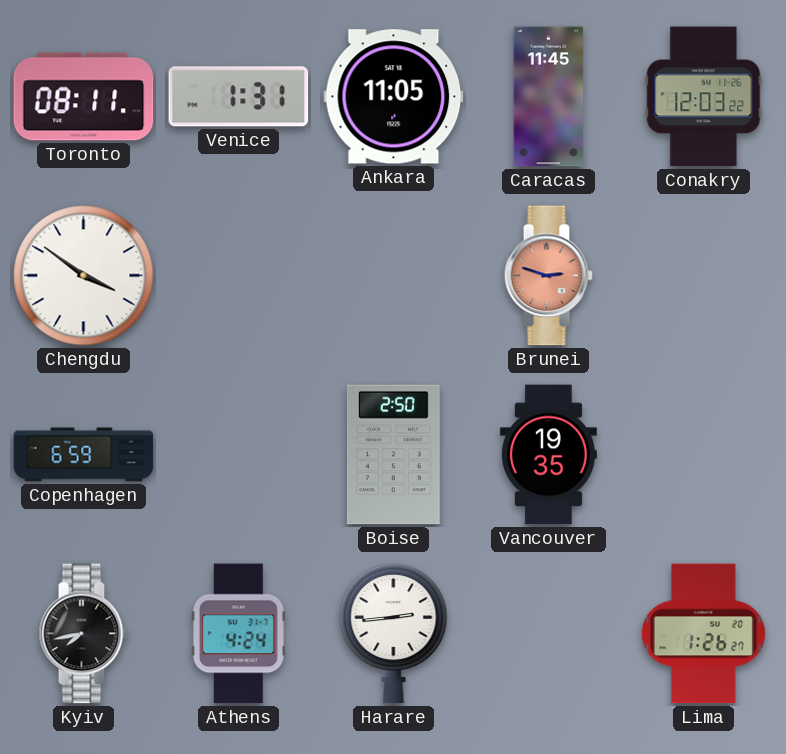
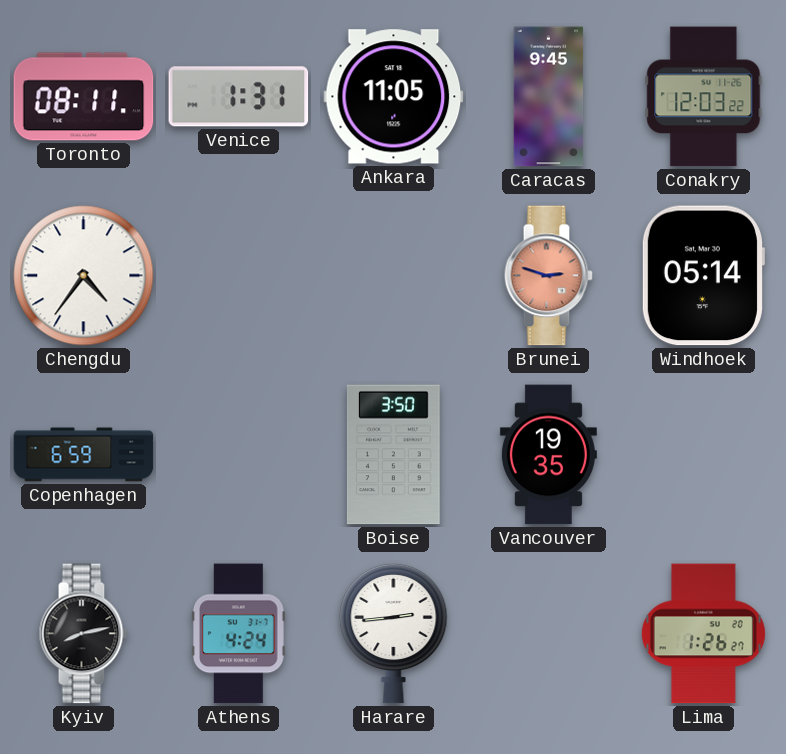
Caracas: 11:45 -> 9:45
Chengdu: 3:51 -> 4:36
Windhoek: none -> 05:14
Boise: 2:50 -> 3:50
Kyiv: 7:43 -> 8:13
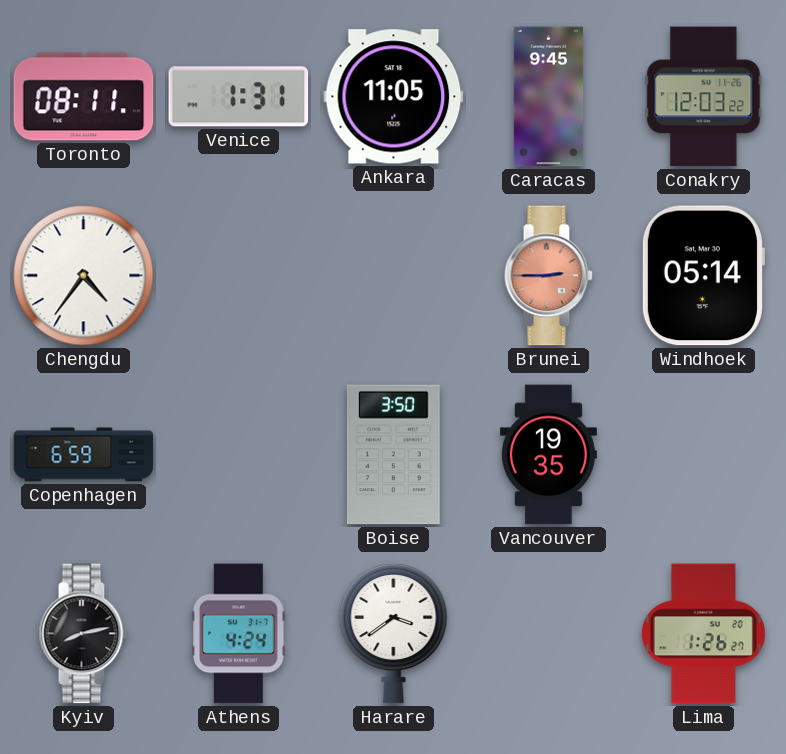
Brunei: 2:48 -> 2:45
Harare: 2:44 -> 3:39
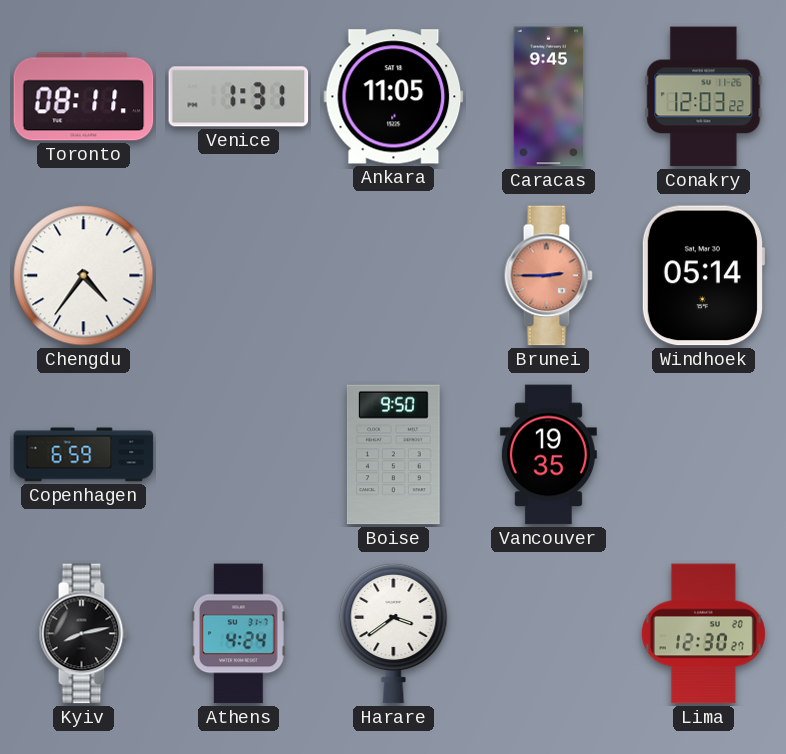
Boise: 3:50 -> 9:50
Lima: 1:26 -> 12:30
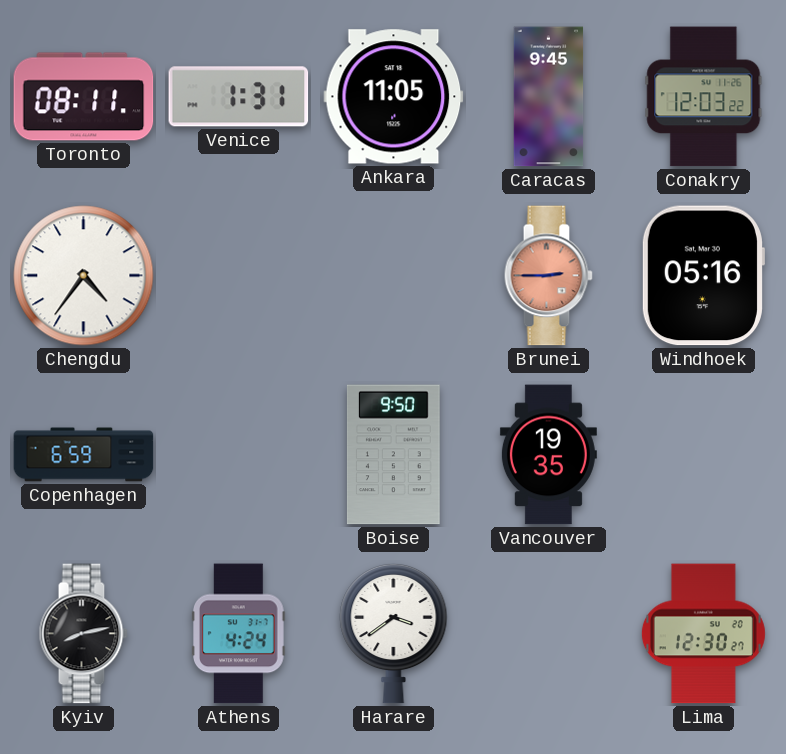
Windhoek: 05:14 -> 05:16
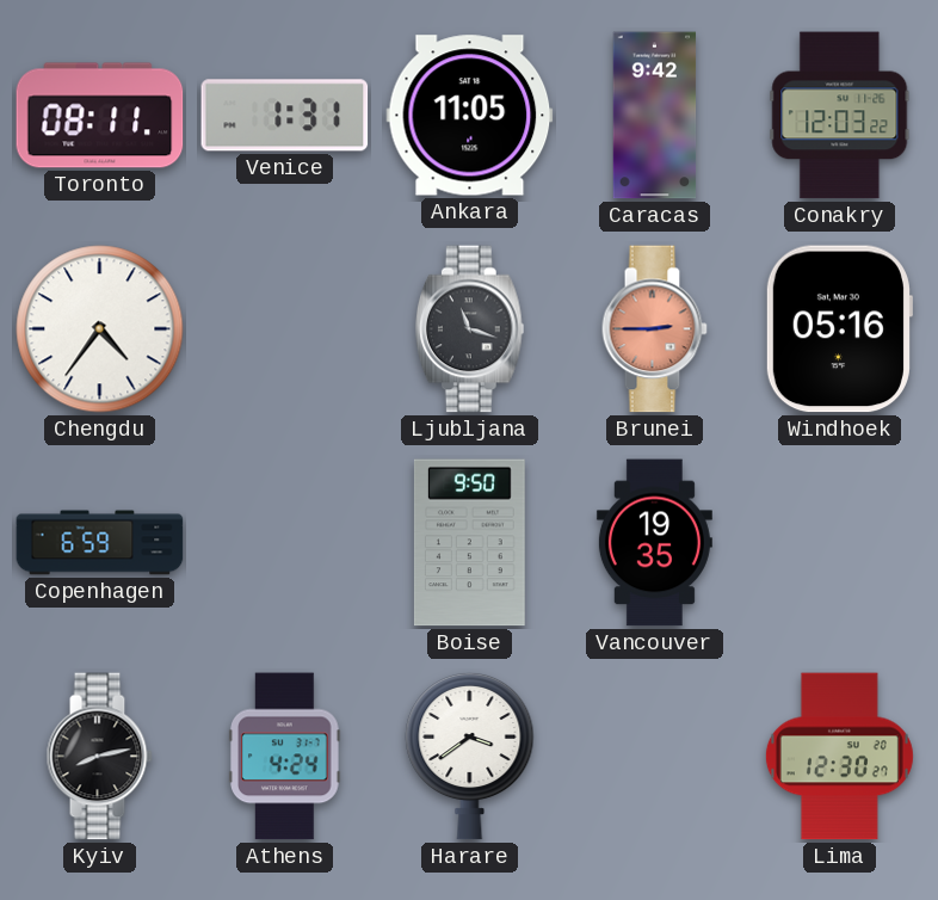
Caracas: 9:45 -> 9:42
Ljubljana: none -> 11:18
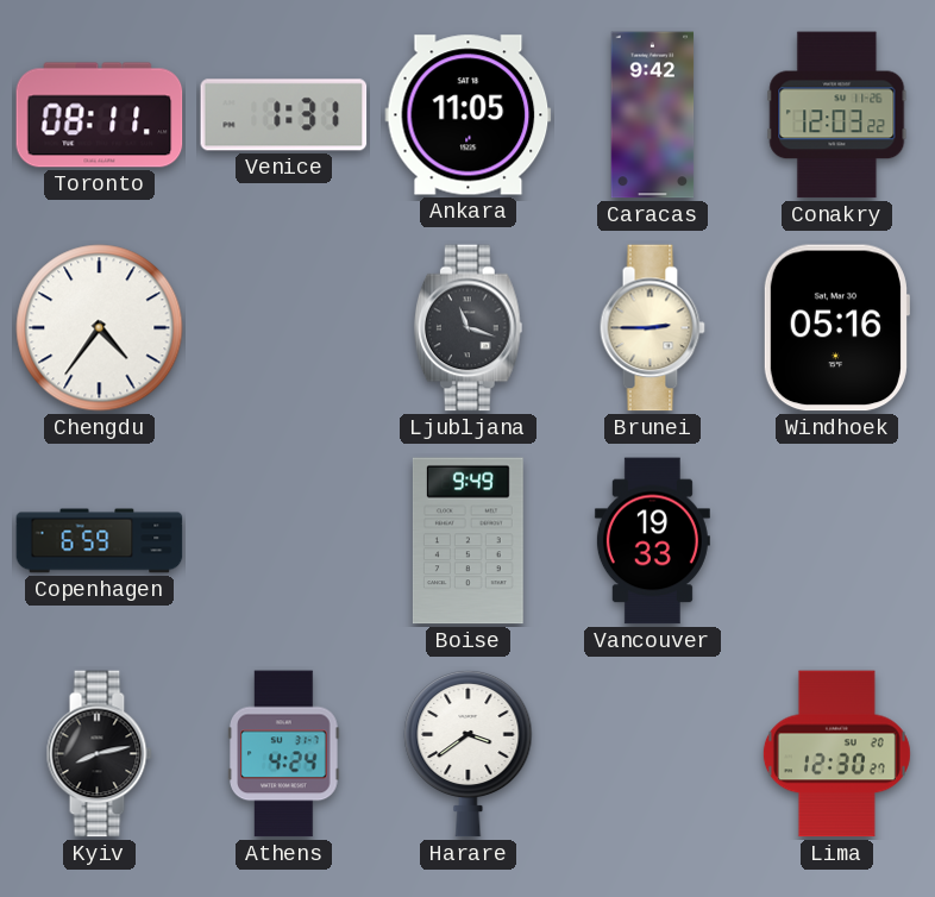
Brunei dial: salmon -> cream
Boise: 9:50 -> 9:49
Vancouver: 19:35 -> 19:33
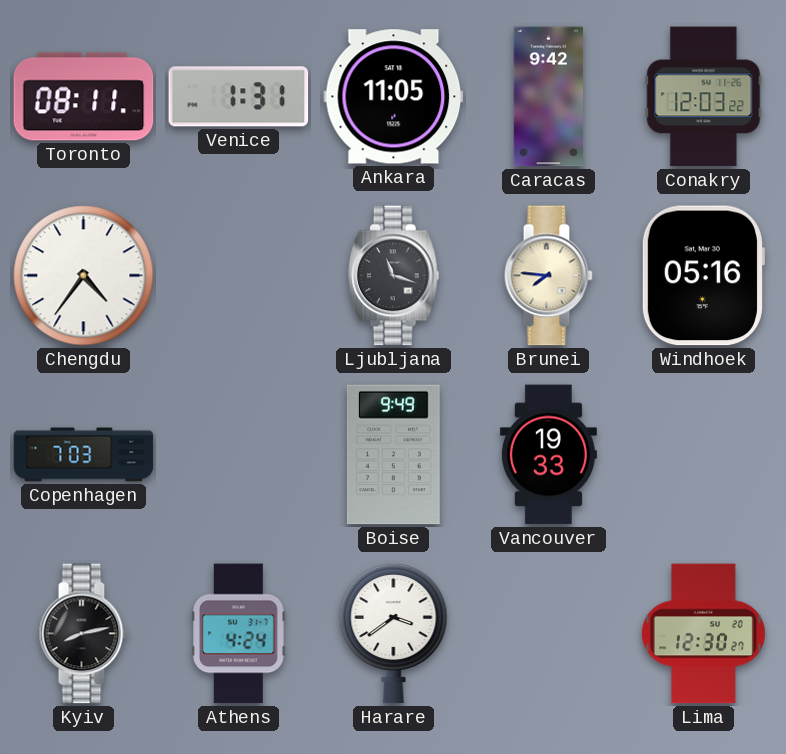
Brunei: 2:45 -> 7:46
Copenhagen: 6:59 -> 7:03
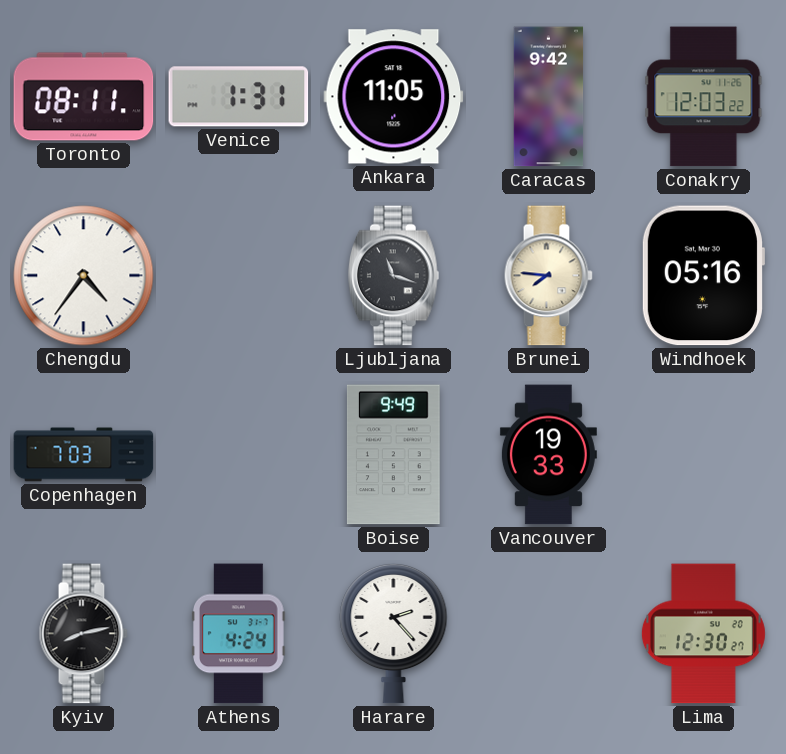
Harare: 3:39 -> 2:23
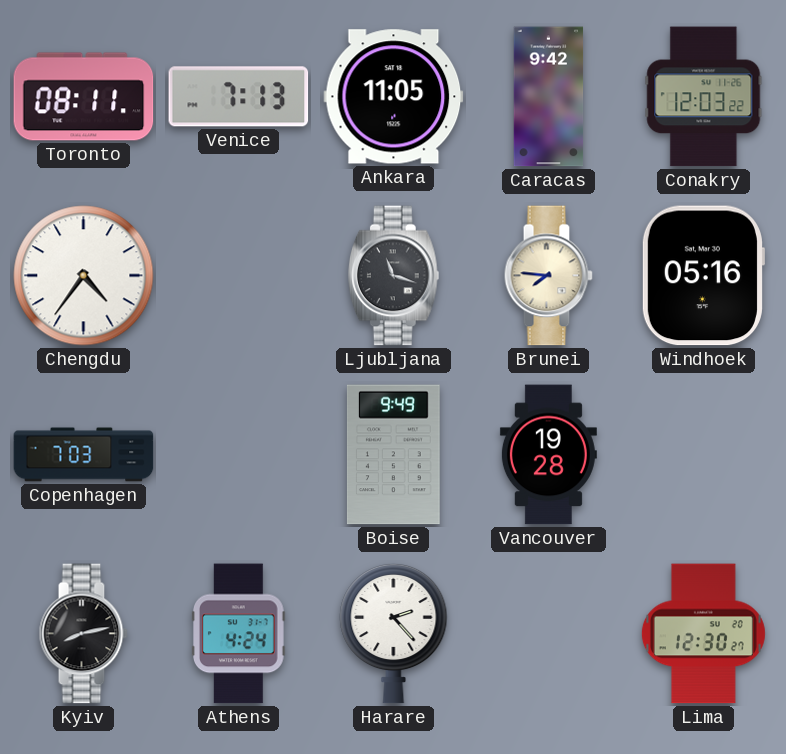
Venice: 1:31 -> 7:13
Vancouver: 19:33 -> 19:28
